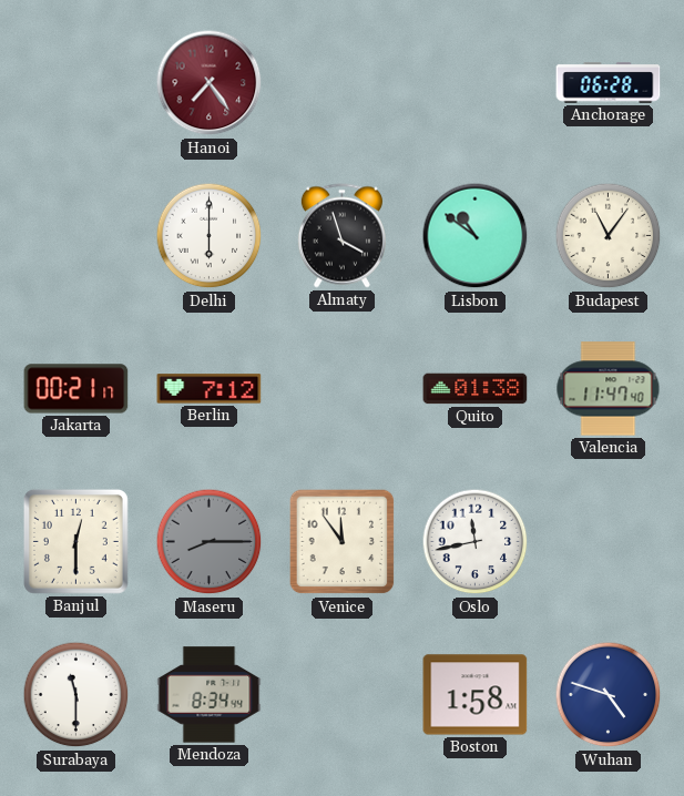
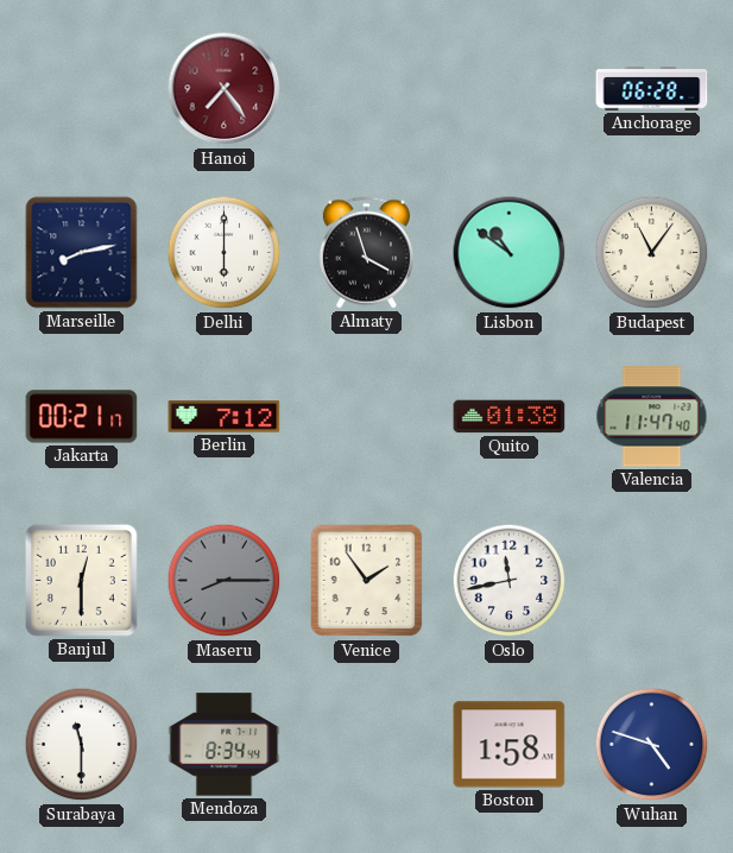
Marseille: none -> 8:13
Venice: 11:54 -> 1:54
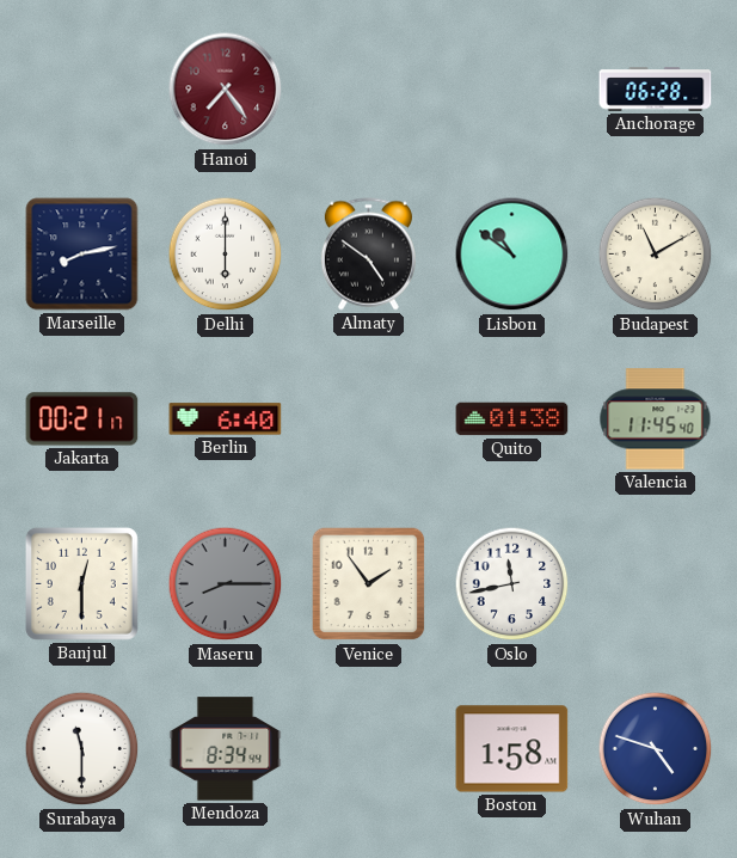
Almaty: 3:57 -> 4:51
Budapest: 11:06 -> 11:10
Berlin: 7:12 -> 6:40
Valencia: 11:47 -> 11:45
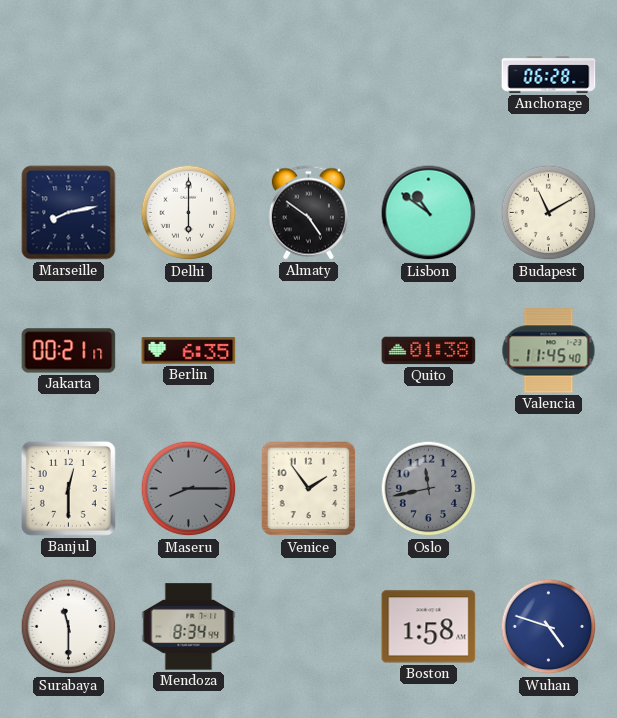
Hanoi: 7:24 -> none
Berlin: 6:40 -> 6:35
Oslo dial: white -> grey
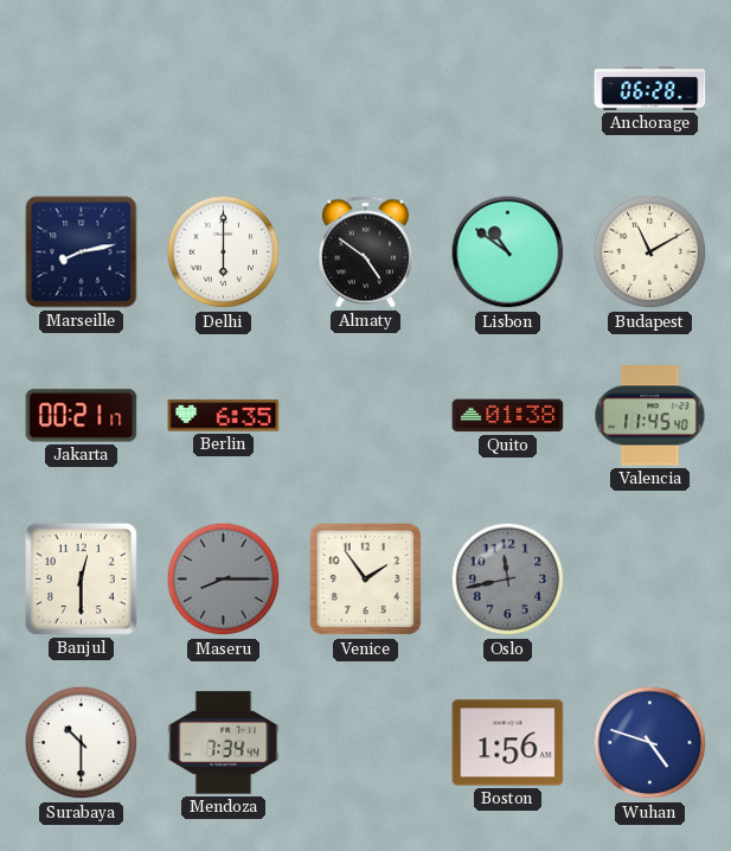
Surabaya: 11:30 -> 10:30
Mendoza: 8:34 -> 7:34
Boston: 1:58 -> 1:56
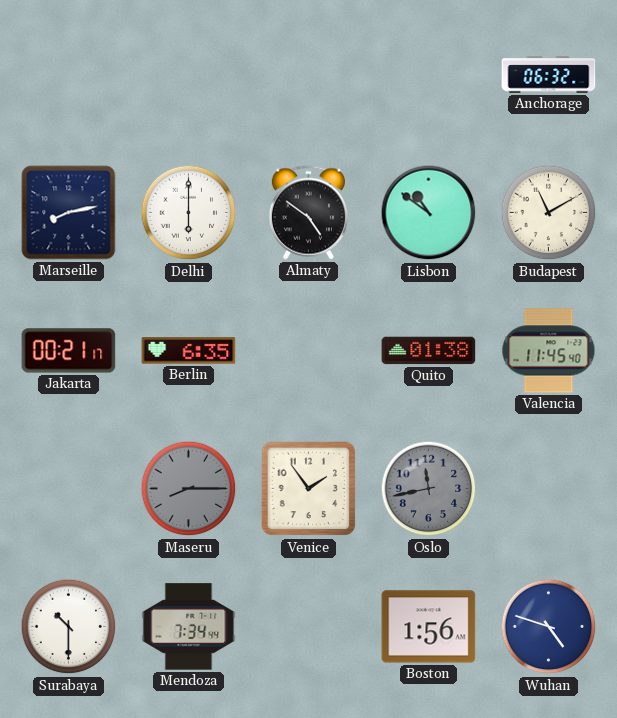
Anchorage: 06:28 -> 06:32
Banjul: 12:30 -> none
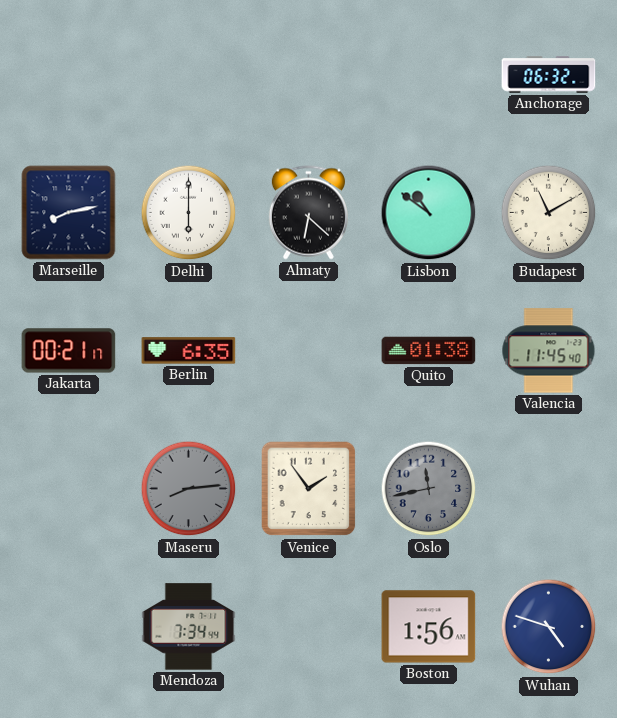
Almaty: 4:51 -> 6:22
Maseru: 8:15 -> 8:14
Surabaya: 10:30 -> none
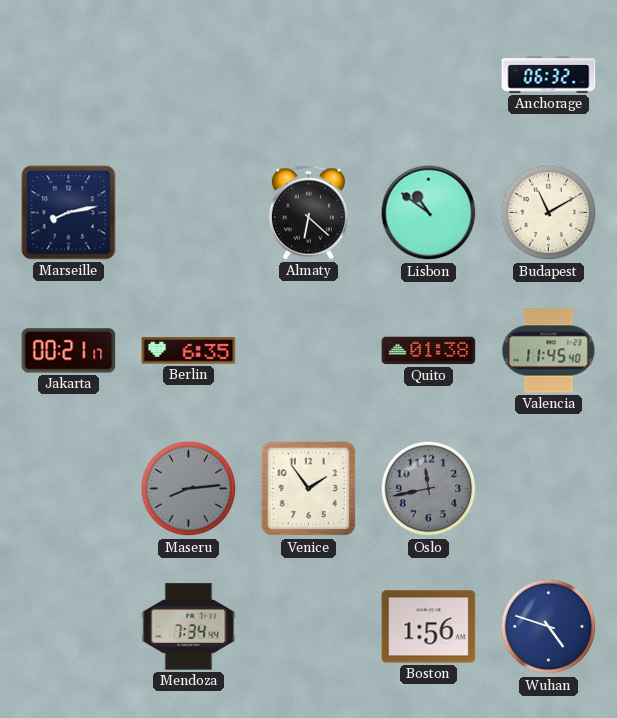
Delhi: 6:00 -> none
